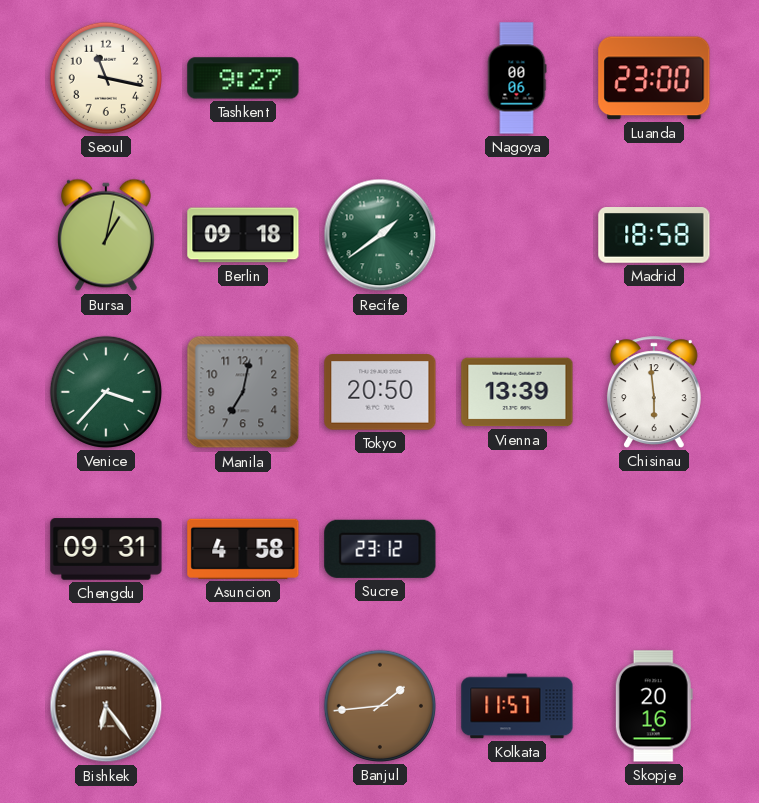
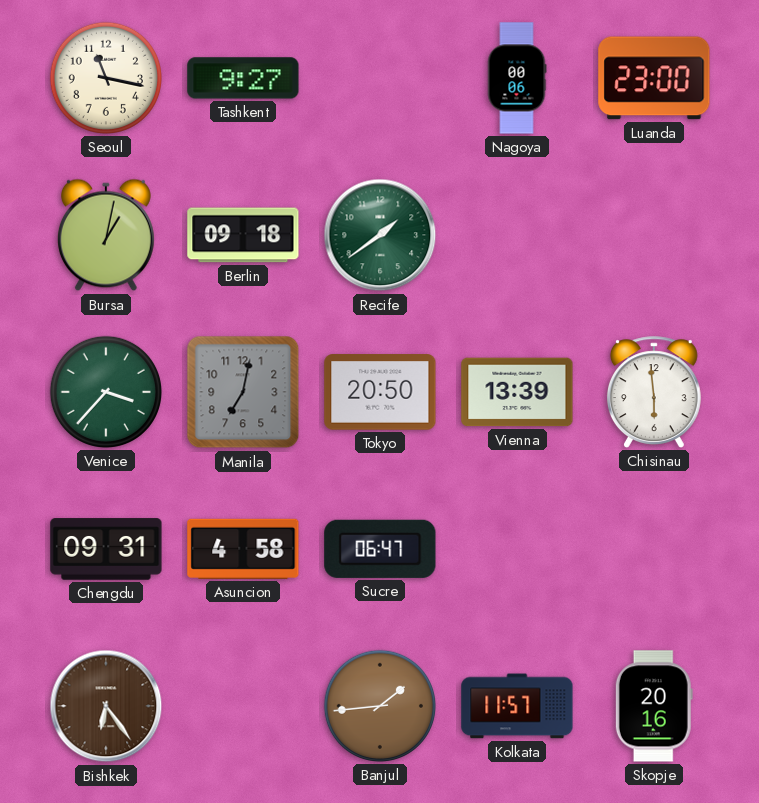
Madrid: 18:58 -> none
Sucre: 23:12 -> 06:47
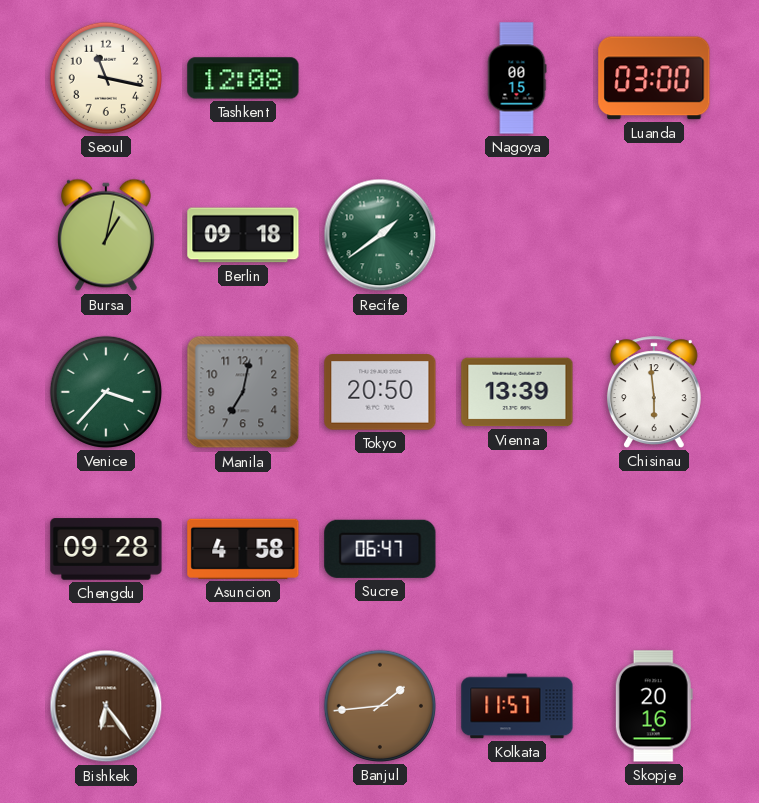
Tashkent: 9:27 -> 12:08
Nagoya: 00:06 -> 00:15
Luanda: 23:00 -> 03:00
Chengdu: 09:31 -> 09:28
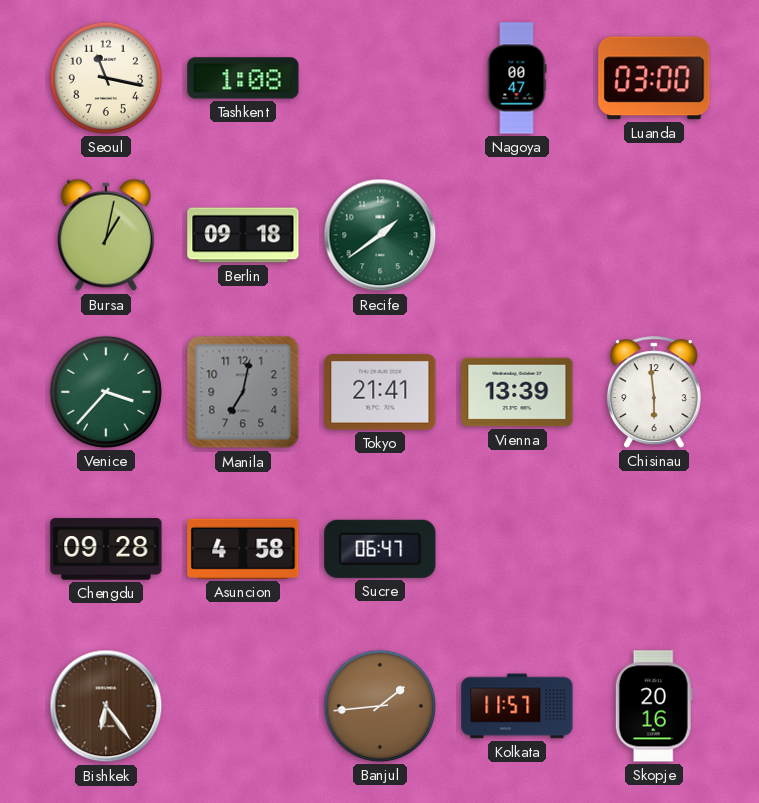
Tashkent: 12:08 -> 1:08
Nagoya: 00:15 -> 00:47
Tokyo: 20:50 -> 21:41
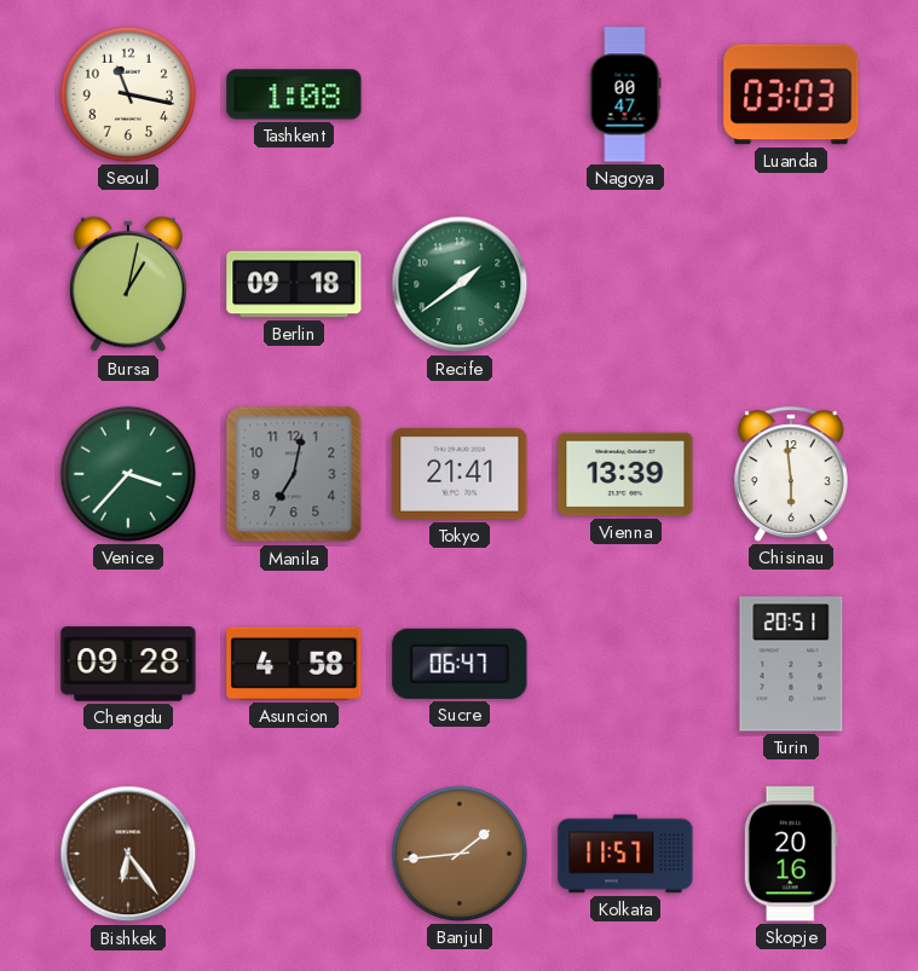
Luanda: 03:00 -> 03:03
Turin: none -> 20:51
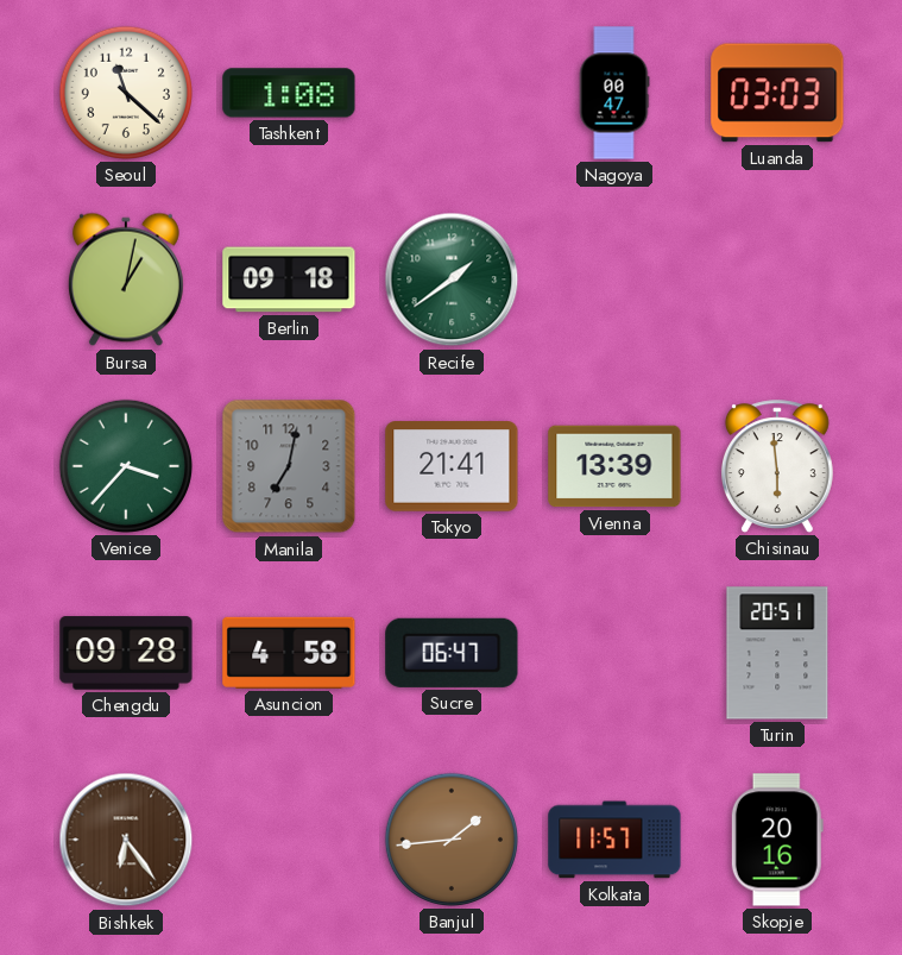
Seoul: 11:17 -> 11:22
